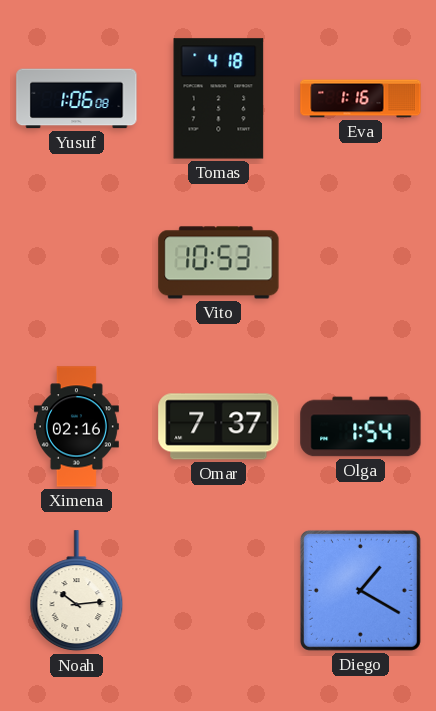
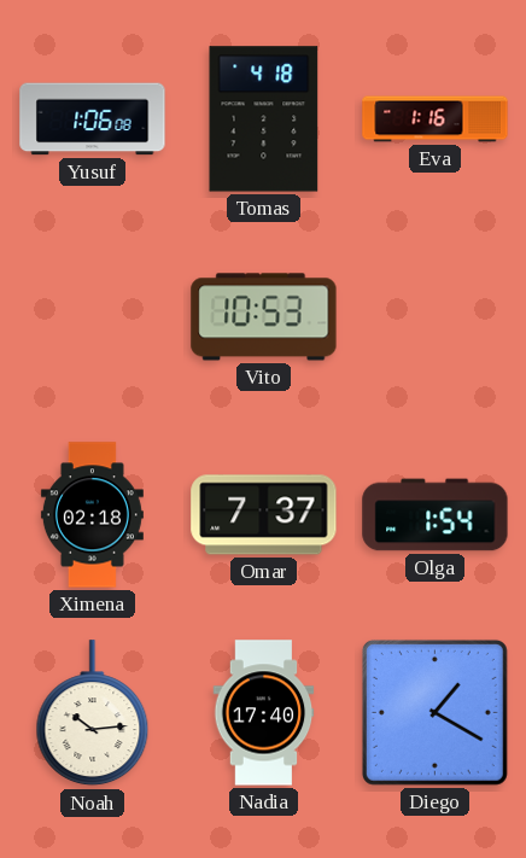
Ximena: 02:16 -> 02:18
Nadia: none -> 17:40
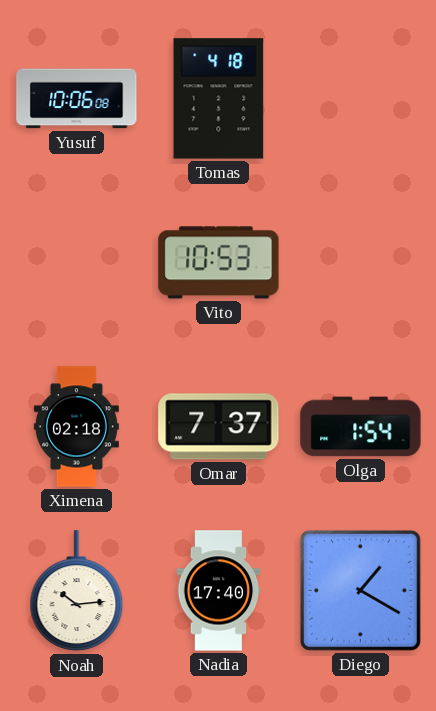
Yusuf: 1:06 -> 10:06
Eva: 1:16 -> none
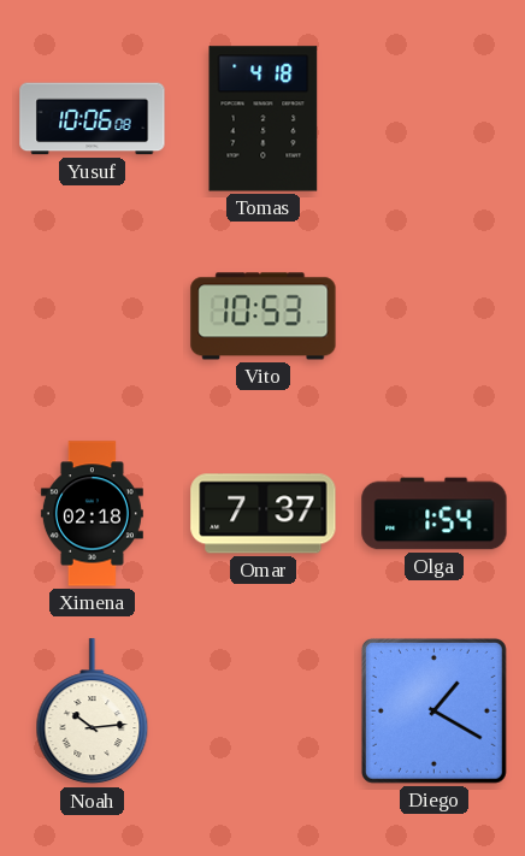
Nadia: 17:40 -> none
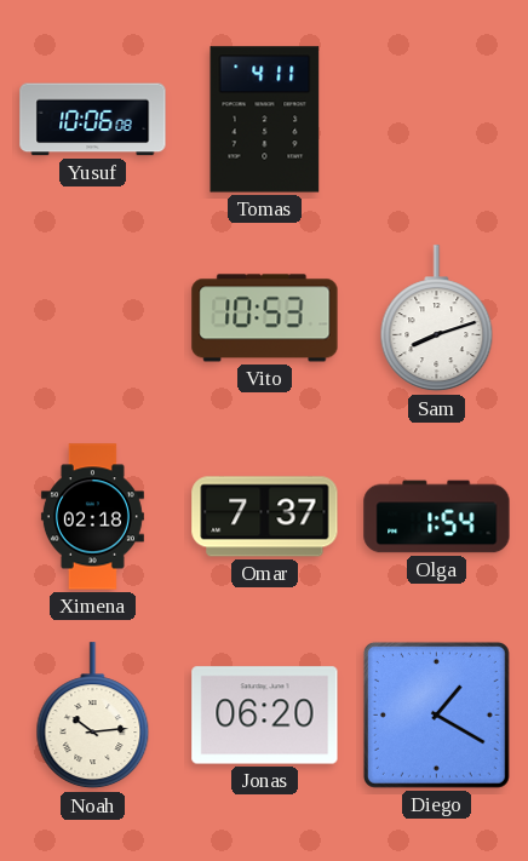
Tomas: 4:18 -> 4:11
Sam: none -> 8:12
Jonas: none -> 06:20
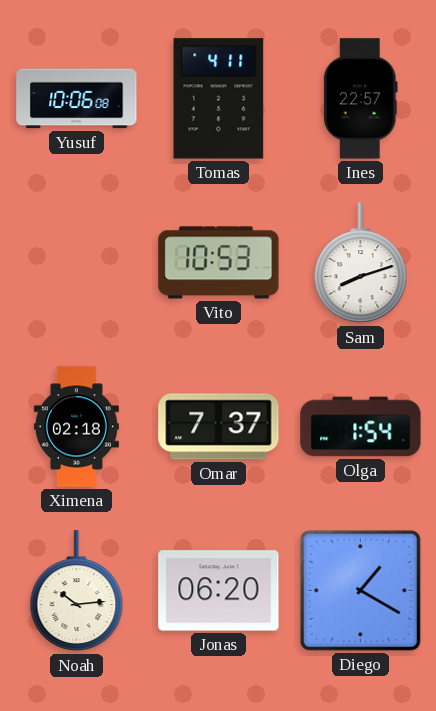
Ines: none -> 22:57
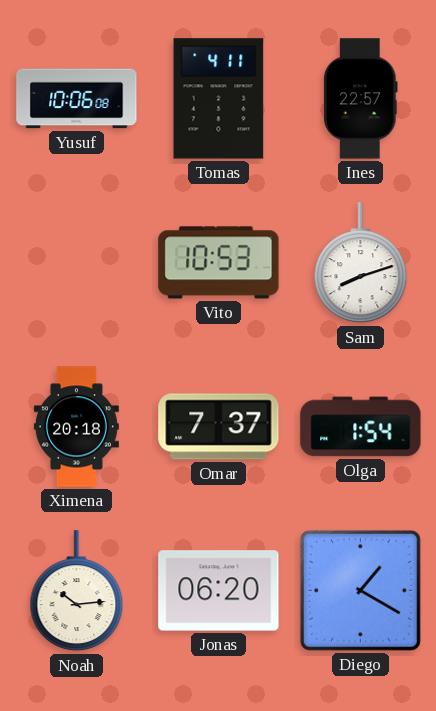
Ximena: 02:18 -> 20:18
